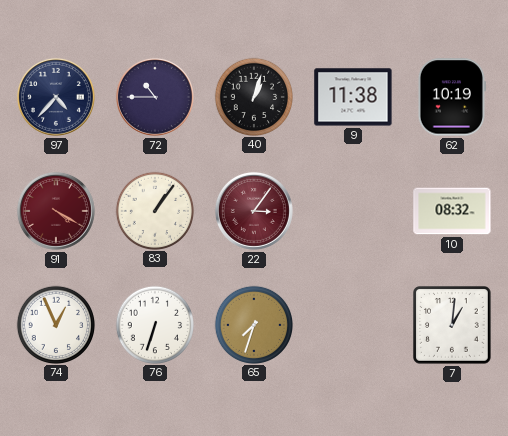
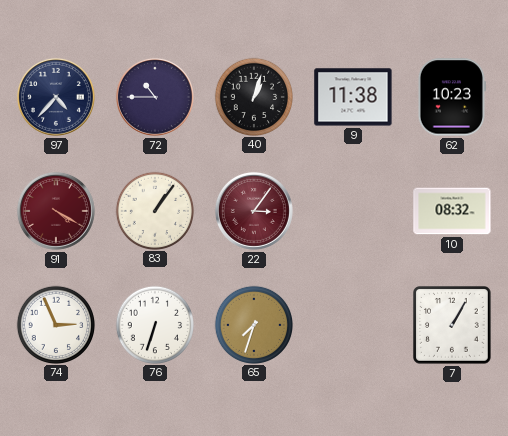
62: 10:19 -> 10:23
74: 12:56 -> 2:56
7: 1:01 -> 1:05
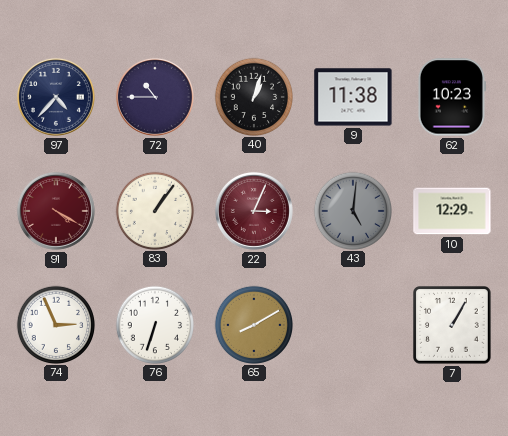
22: 3:06 -> 3:04
43: none -> 5:01
10: 08:32 -> 12:29
65: 7:33 -> 8:10
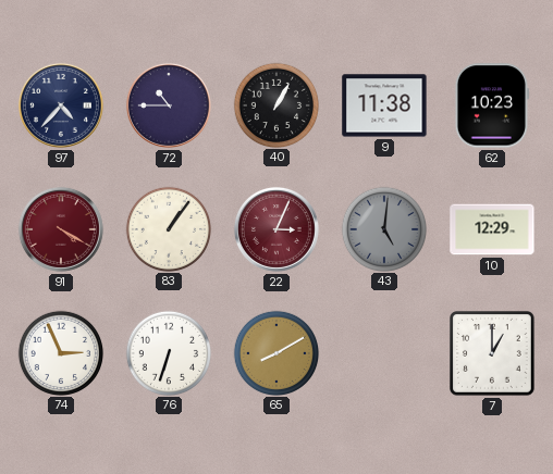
40: 1:03 -> 1:05
7: 1:05 -> 1:00
